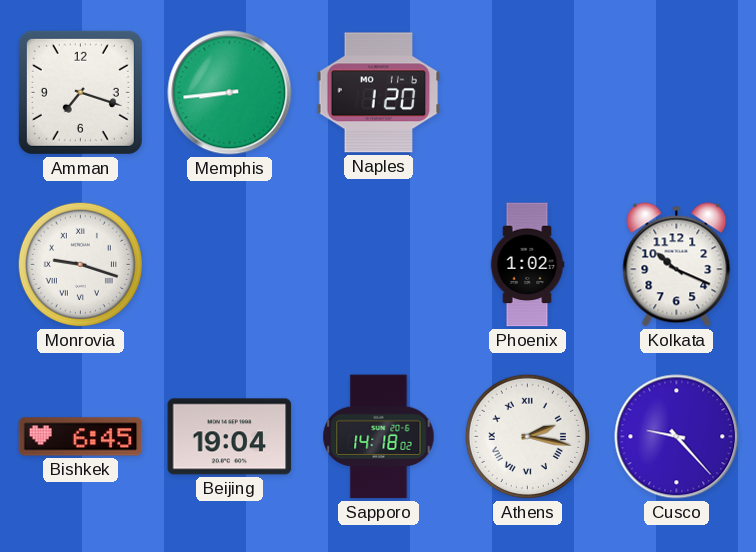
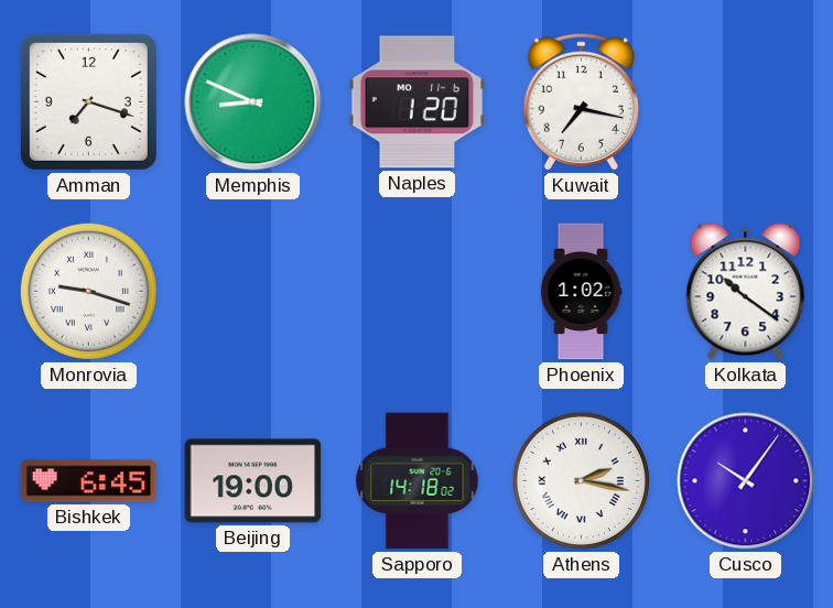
Memphis: 8:44 -> 8:49
Kuwait: none -> 7:17
Kolkata: 10:19 -> 10:21
Beijing: 19:04 -> 19:00
Cusco: 9:23 -> 10:06
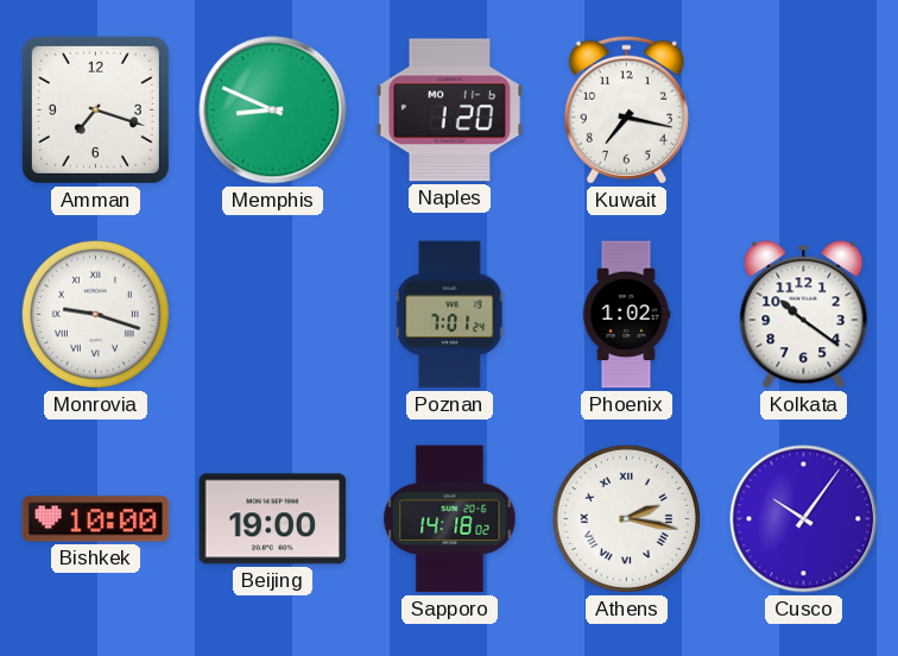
Poznan: none -> 7:01
Bishkek: 6:45 -> 10:00
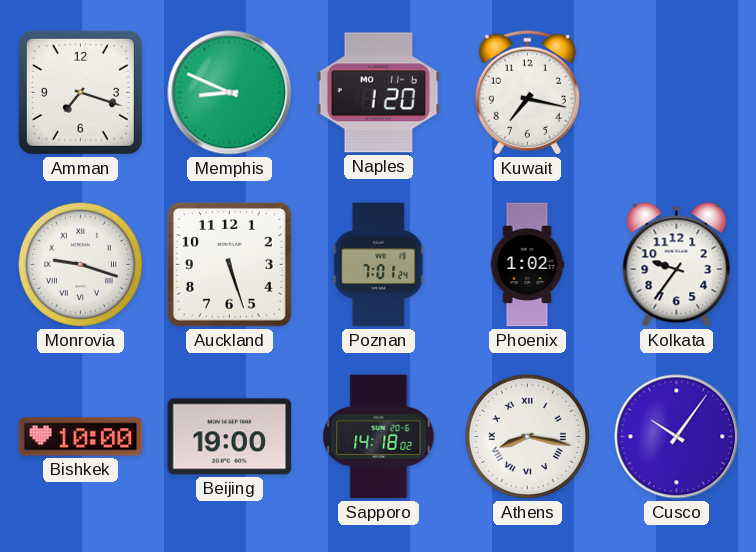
Auckland: none -> 5:27
Kolkata: 10:21 -> 9:36
Athens: 2:17 -> 8:17
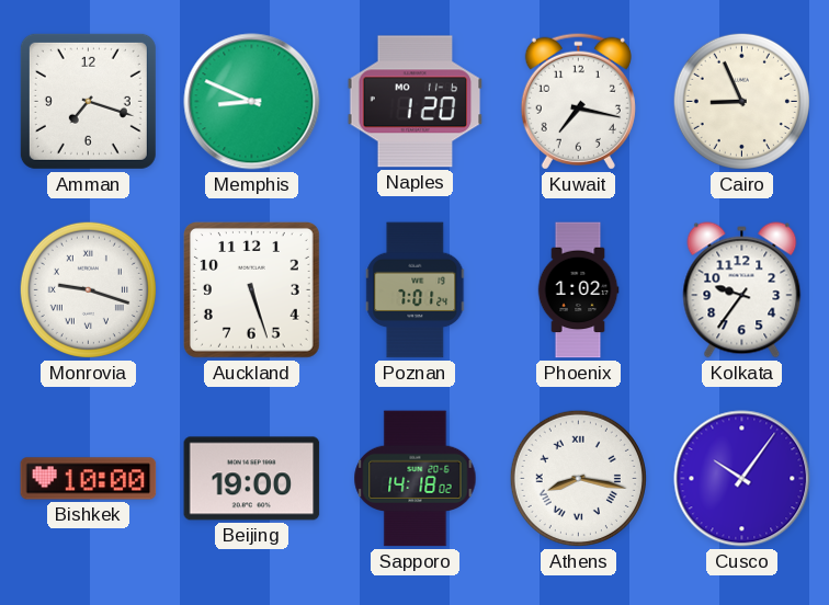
Cairo: none -> 8:56
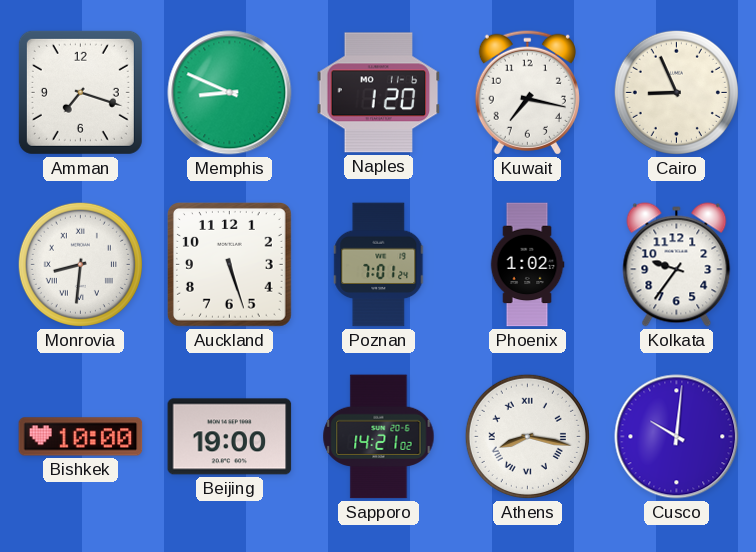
Monrovia: 9:18 -> 8:31
Sapporo: 14:18 -> 14:21
Cusco: 10:06 -> 10:01
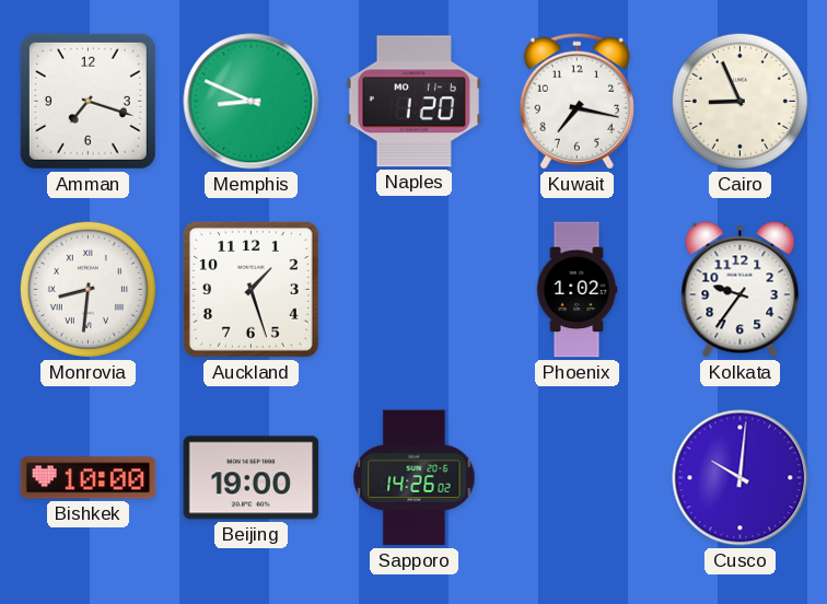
Auckland: 5:27 -> 1:27
Poznan: 7:01 -> none
Sapporo: 14:21 -> 14:26
Athens: 8:17 -> none
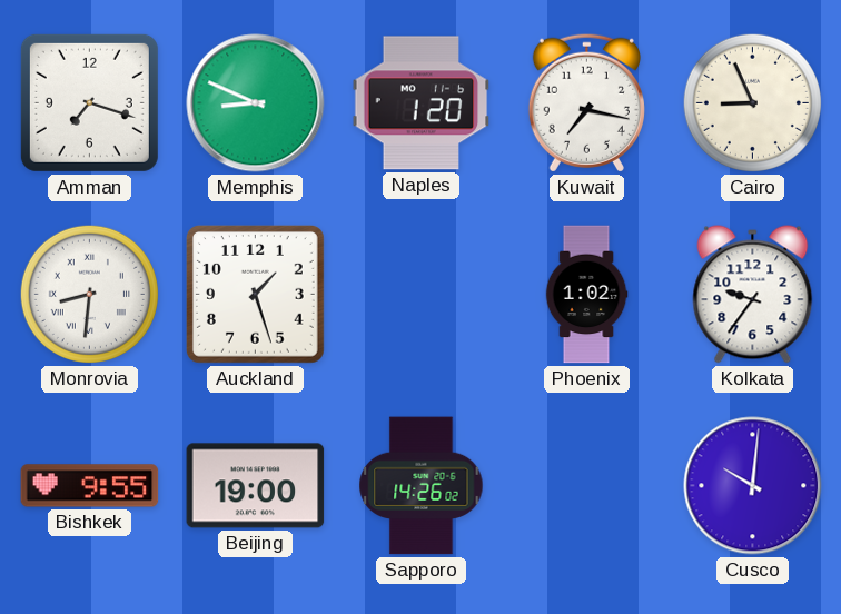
Bishkek: 10:00 -> 9:55
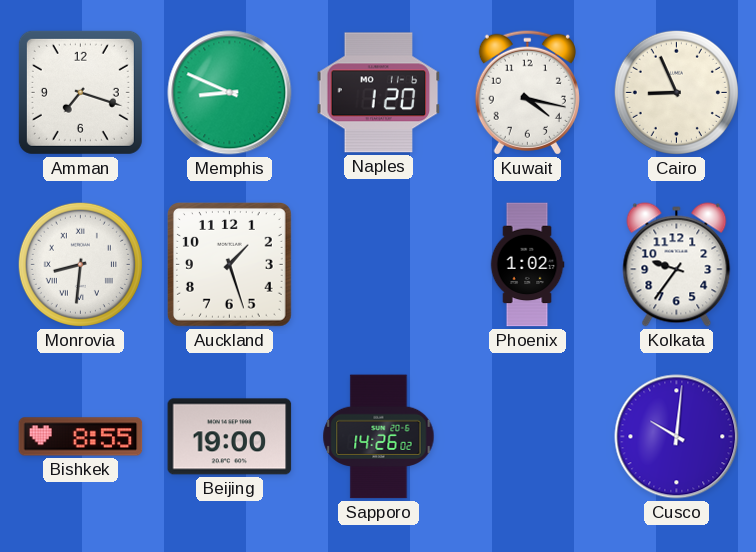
Kuwait: 7:17 -> 4:17
Bishkek: 9:55 -> 8:55
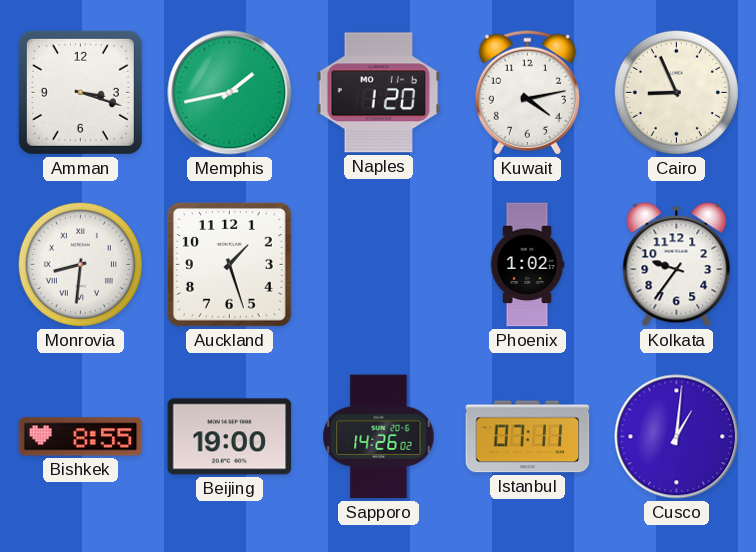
Amman: 7:18 -> 3:18
Memphis: 8:49 -> 1:43
Kuwait: 4:17 -> 4:13
Istanbul: none -> 07:11
Cusco: 10:01 -> 1:01
